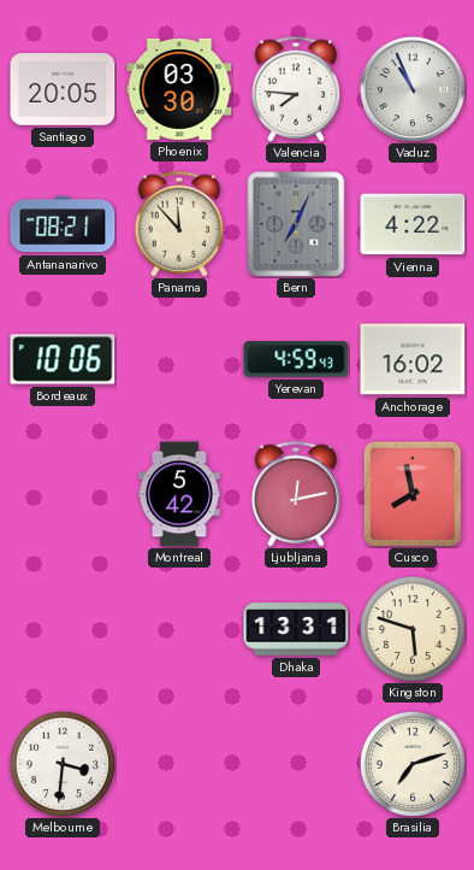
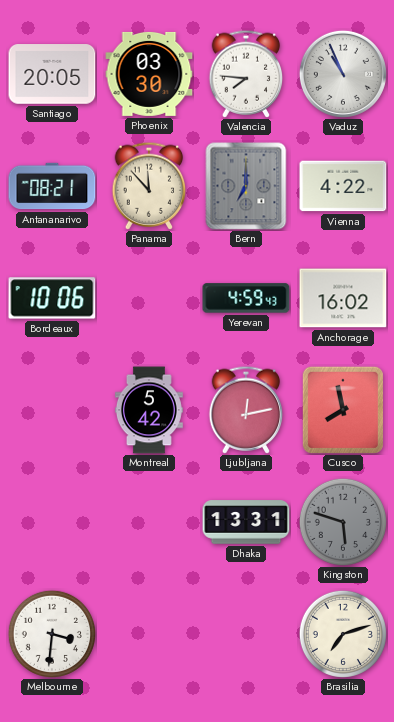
Bern: 7:04 -> 7:00
Kingston dial: cream -> grey
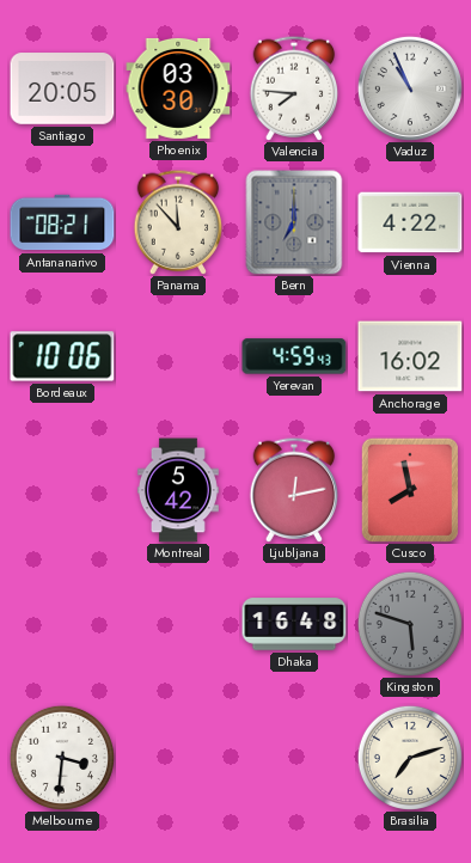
Dhaka: 13:31 -> 16:48
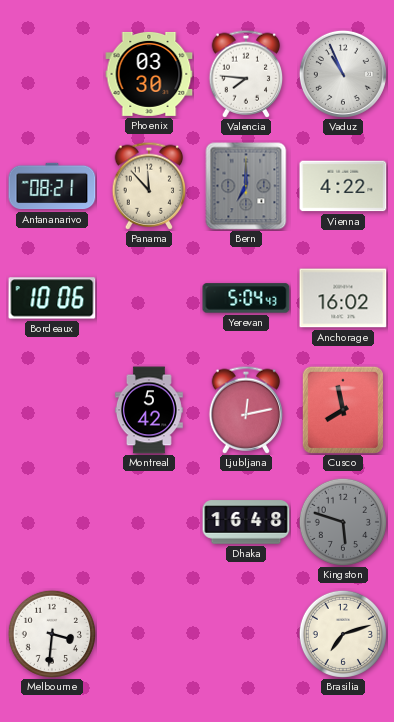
Santiago: 20:05 -> none
Yerevan: 4:59 -> 5:04
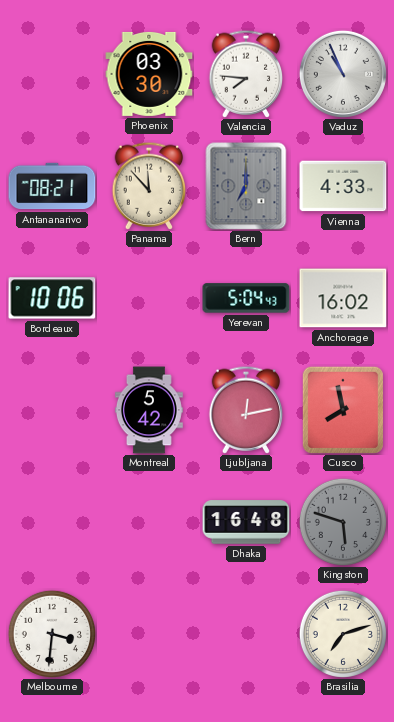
Vienna: 4:22 -> 4:33
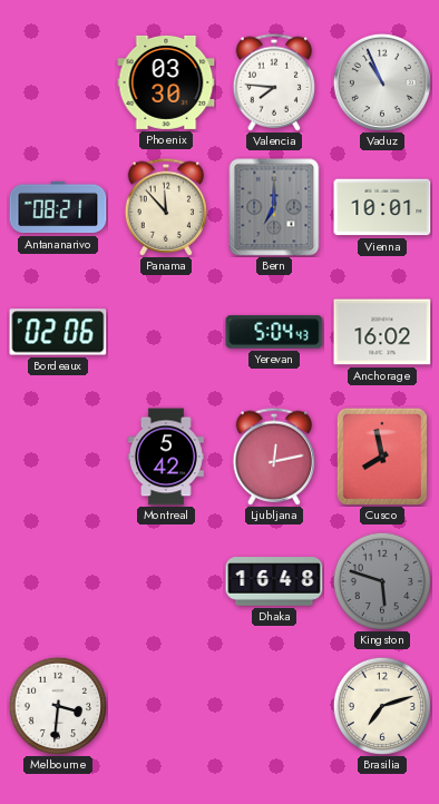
Vienna: 4:33 -> 10:01
Bordeaux: 10:06 -> 02:06
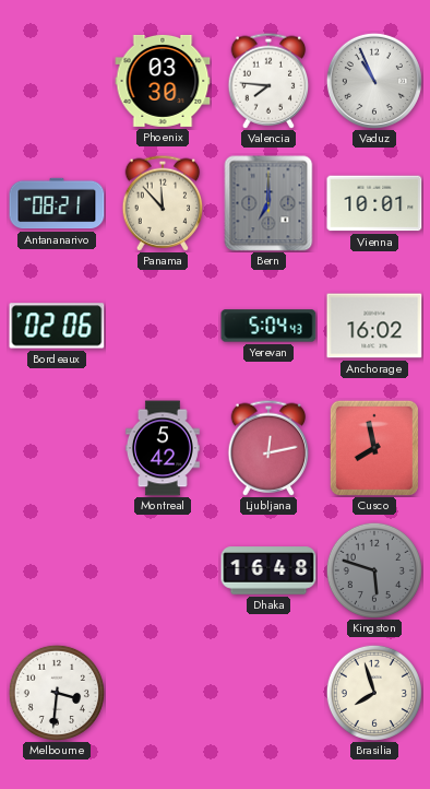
Brasilia: 7:12 -> 7:57
